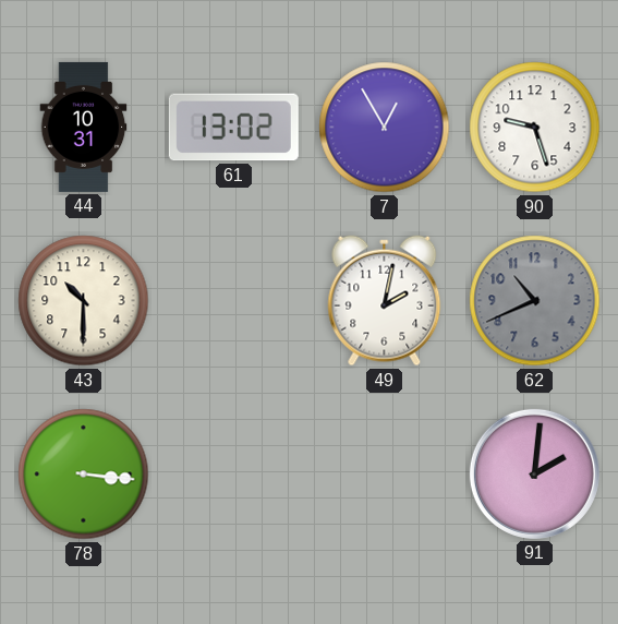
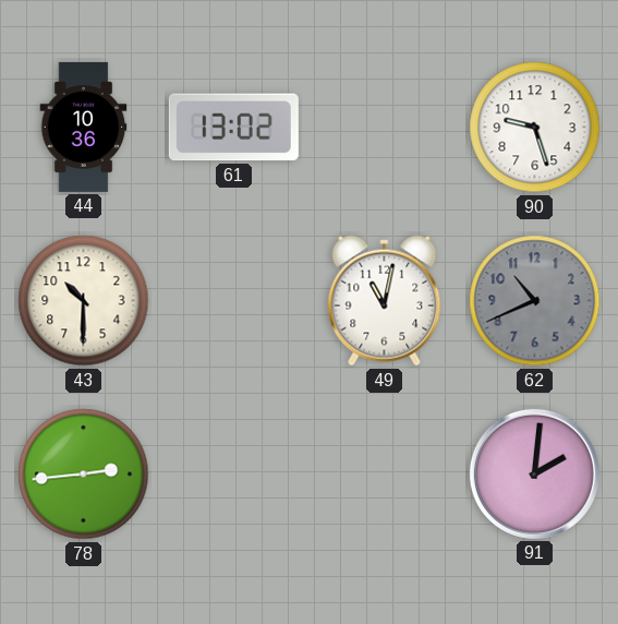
44: 10:31 -> 10:36
7: 12:55 -> none
49: 2:02 -> 11:02
78: 3:16 -> 2:44
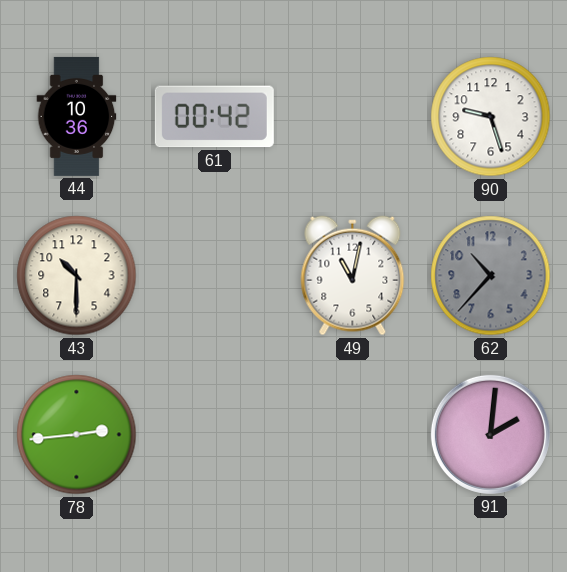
61: 13:02 -> 00:42
62: 10:41 -> 10:37
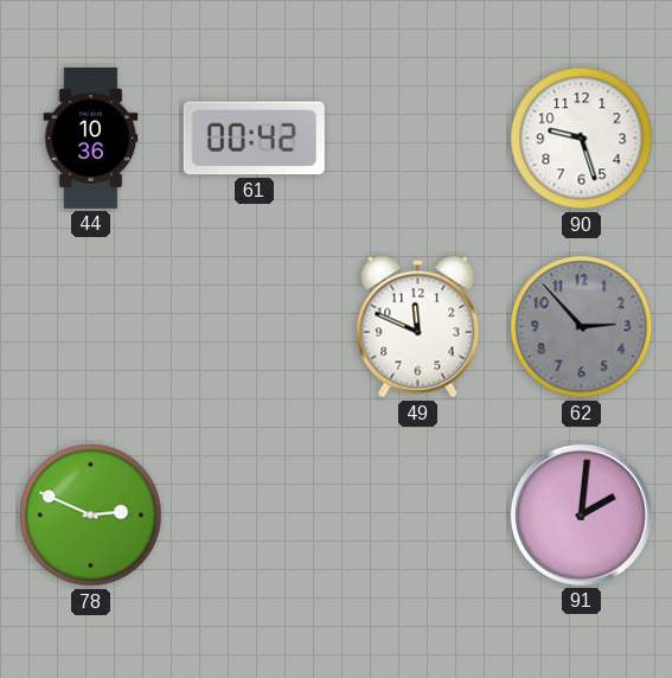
43: 10:30 -> none
49: 11:02 -> 11:49
62: 10:37 -> 2:53
78: 2:44 -> 2:49
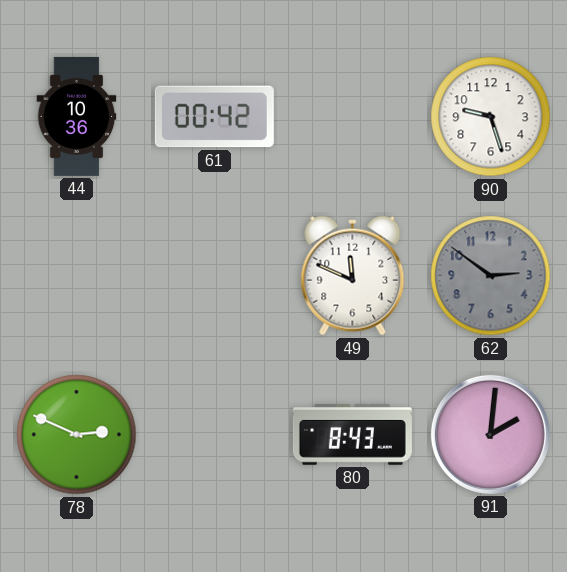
62: 2:53 -> 2:51
80: none -> 8:43
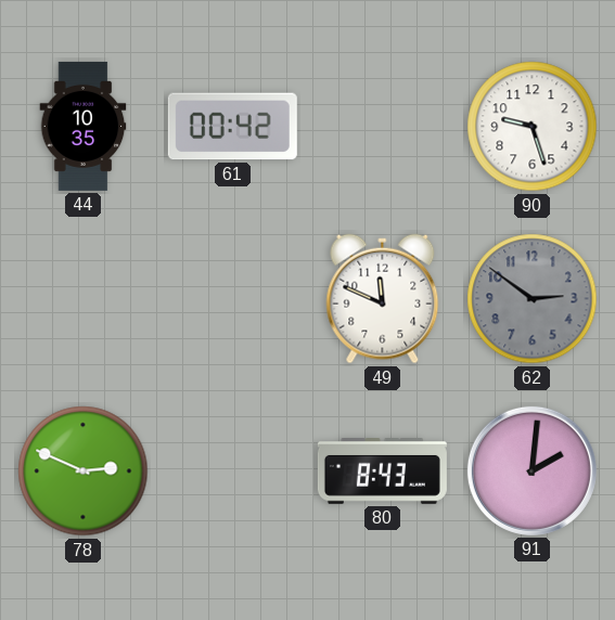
44: 10:36 -> 10:35
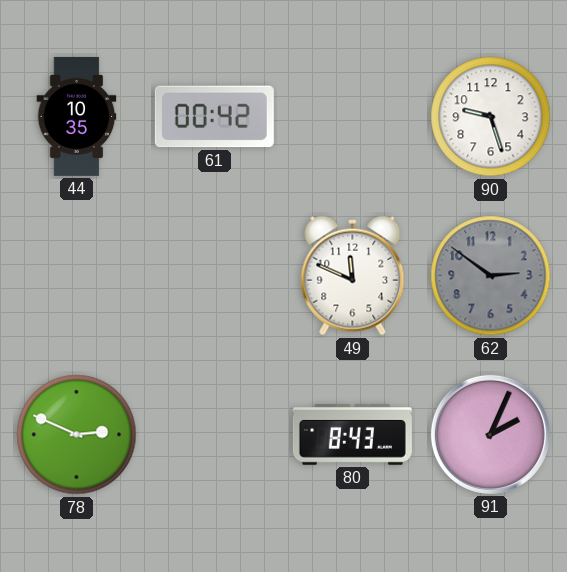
91: 2:01 -> 2:04
